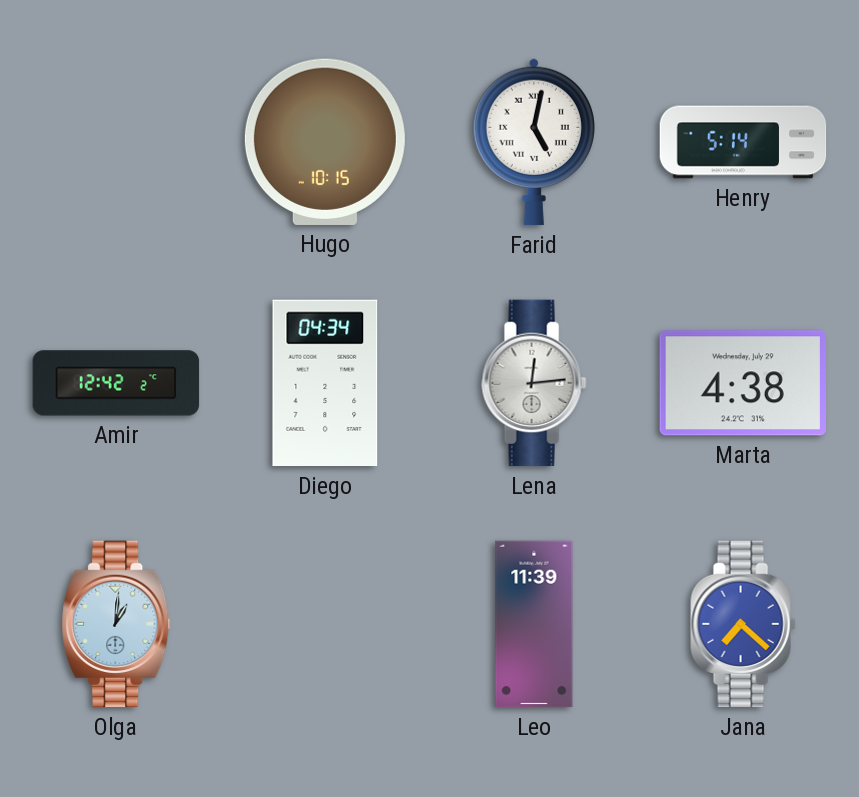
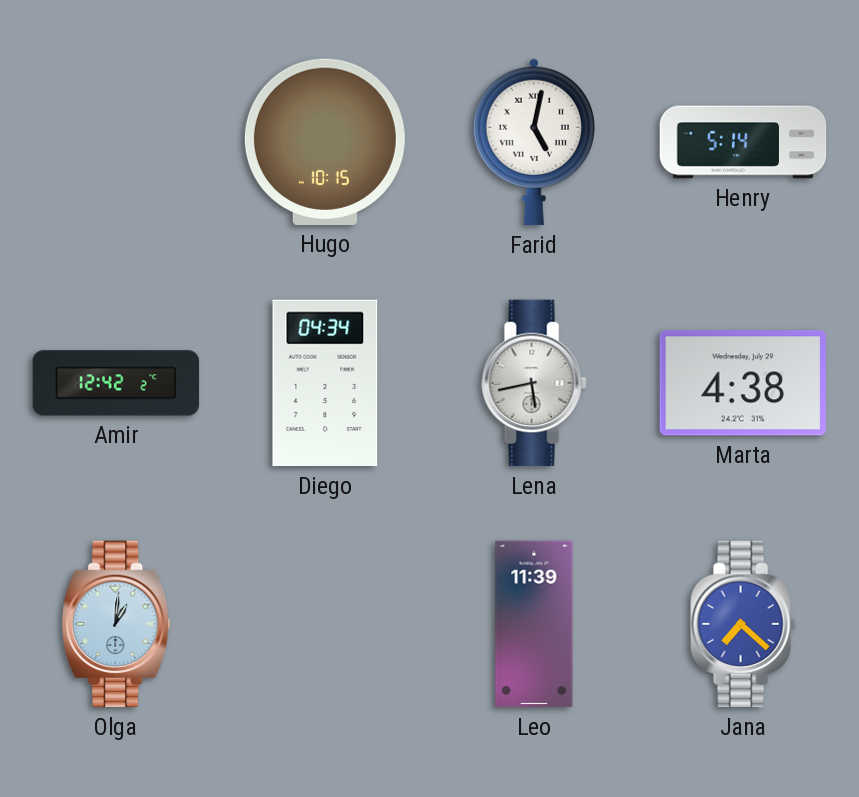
Lena: 12:14 -> 5:43
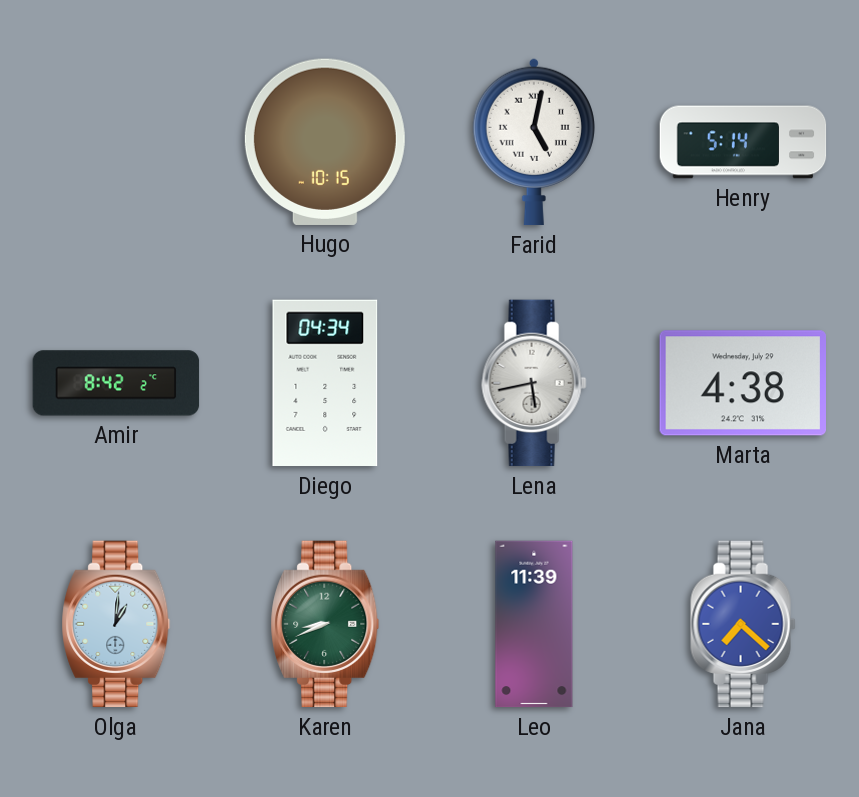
Amir: 12:42 -> 8:42
Karen: none -> 8:41
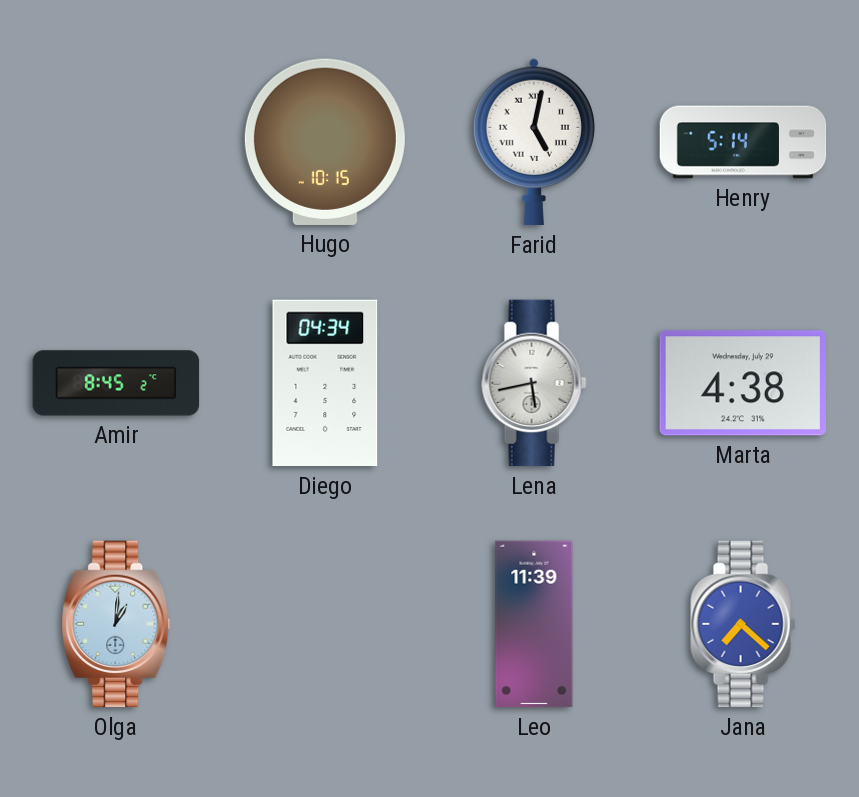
Amir: 8:42 -> 8:45
Karen: 8:41 -> none
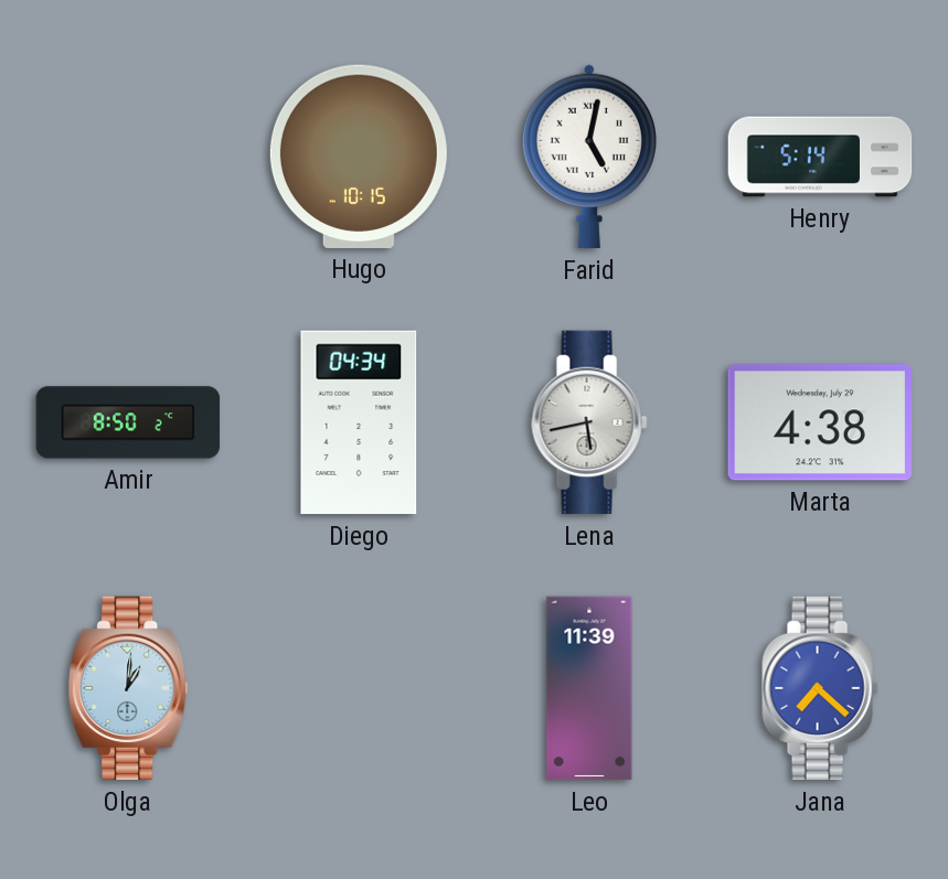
Amir: 8:45 -> 8:50
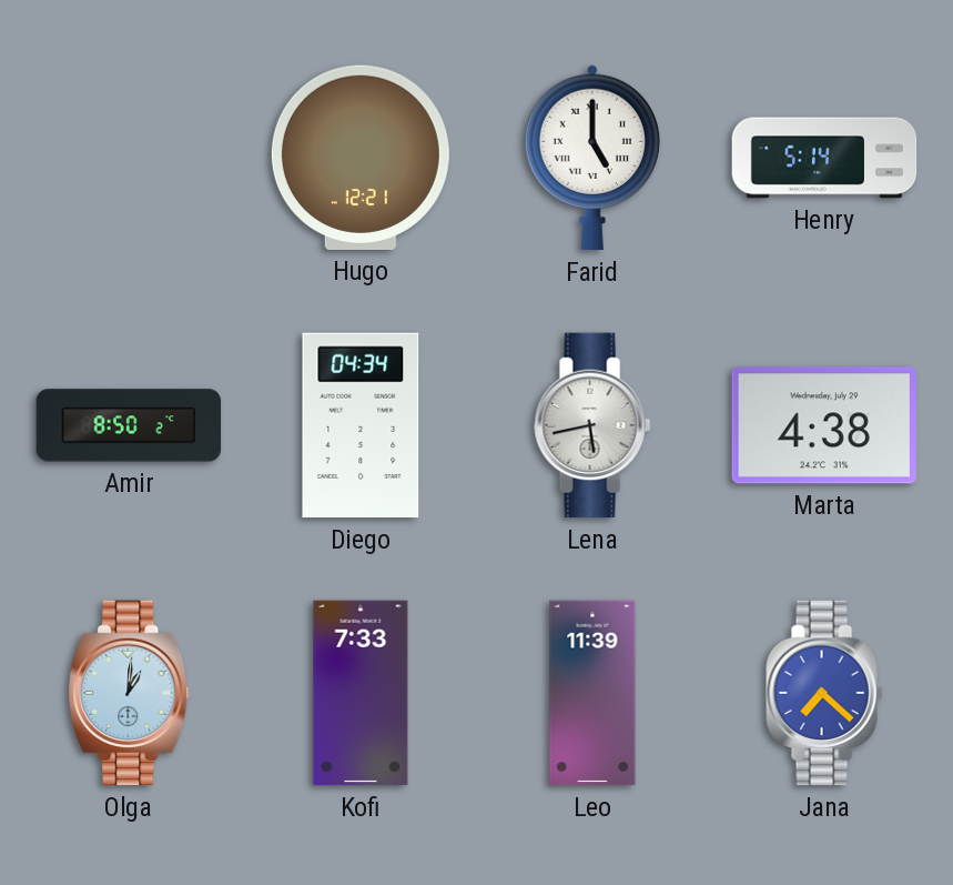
Hugo: 10:15 -> 12:21
Farid: 5:02 -> 5:00
Kofi: none -> 7:33
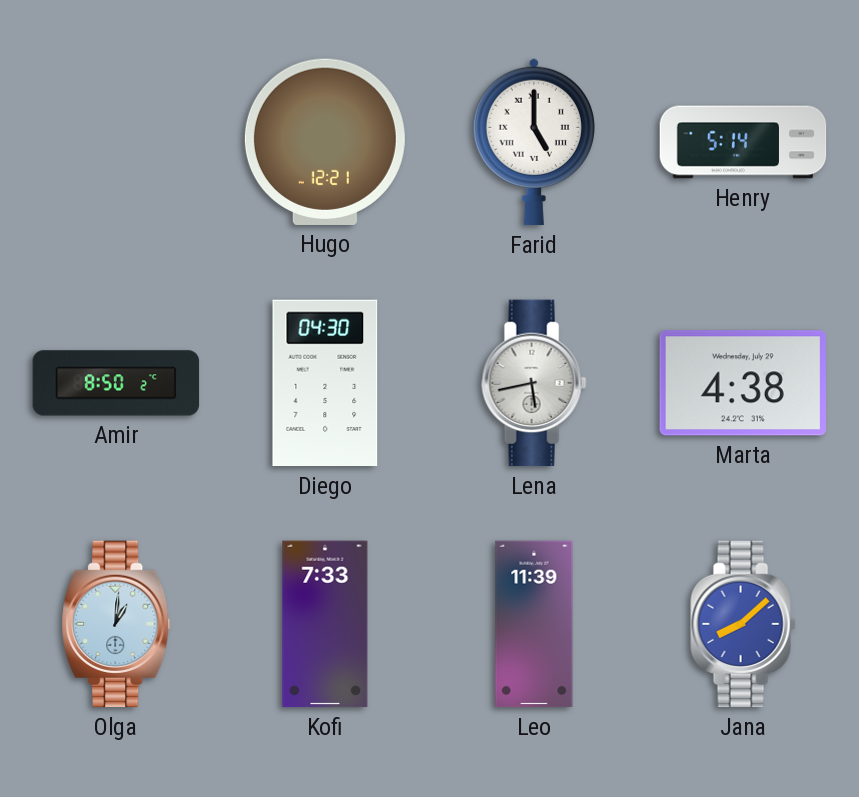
Diego: 04:34 -> 04:30
Jana: 7:22 -> 8:08
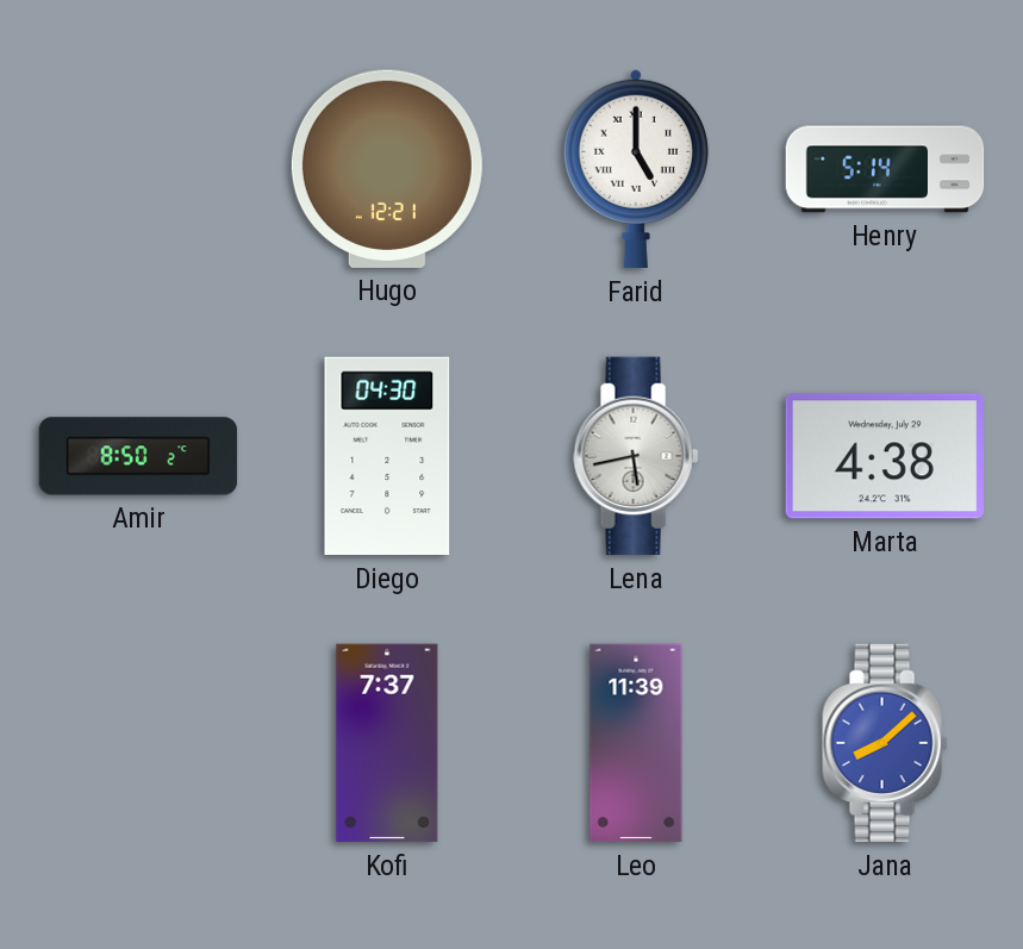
Olga: 1:01 -> none
Kofi: 7:33 -> 7:37
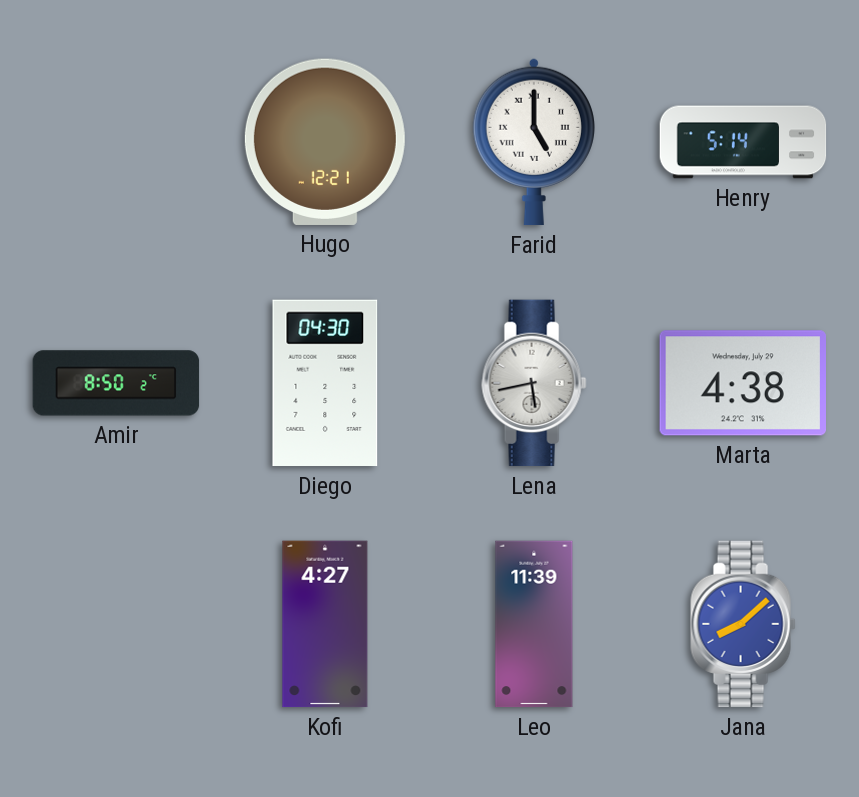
Kofi: 7:37 -> 4:27
